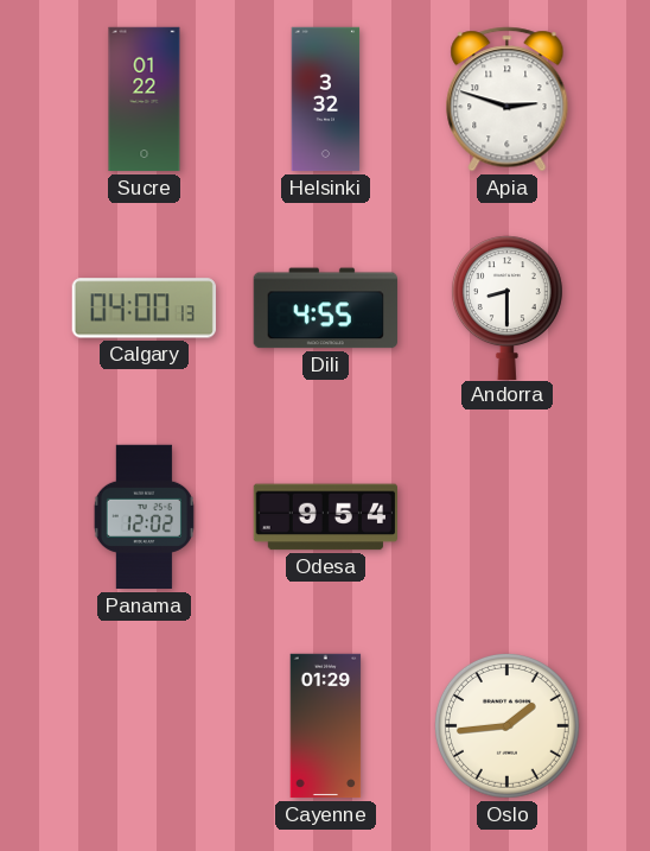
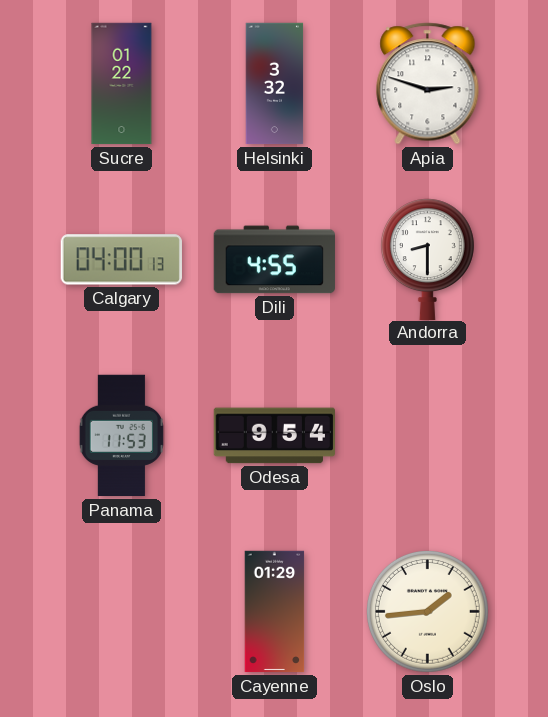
Panama: 12:02 -> 11:53
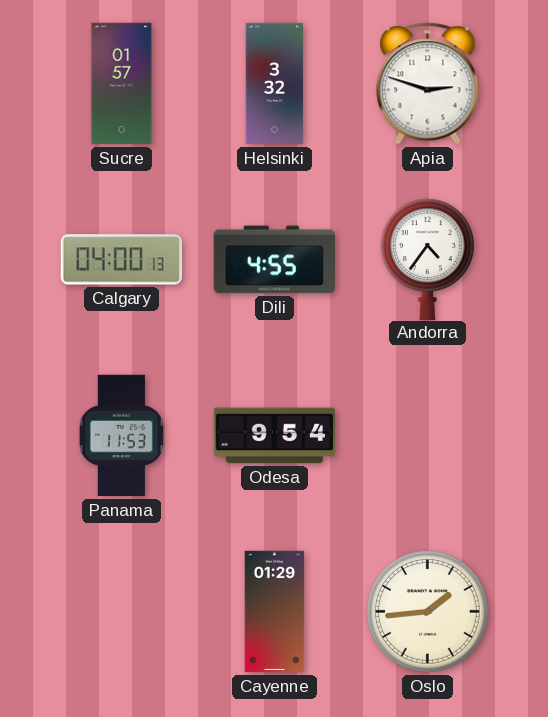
Sucre: 01:22 -> 01:57
Andorra: 8:30 -> 4:36
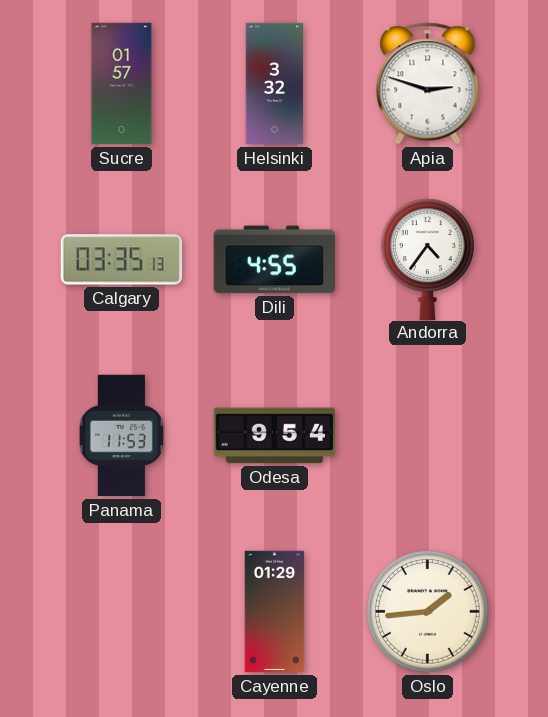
Calgary: 04:00 -> 03:35
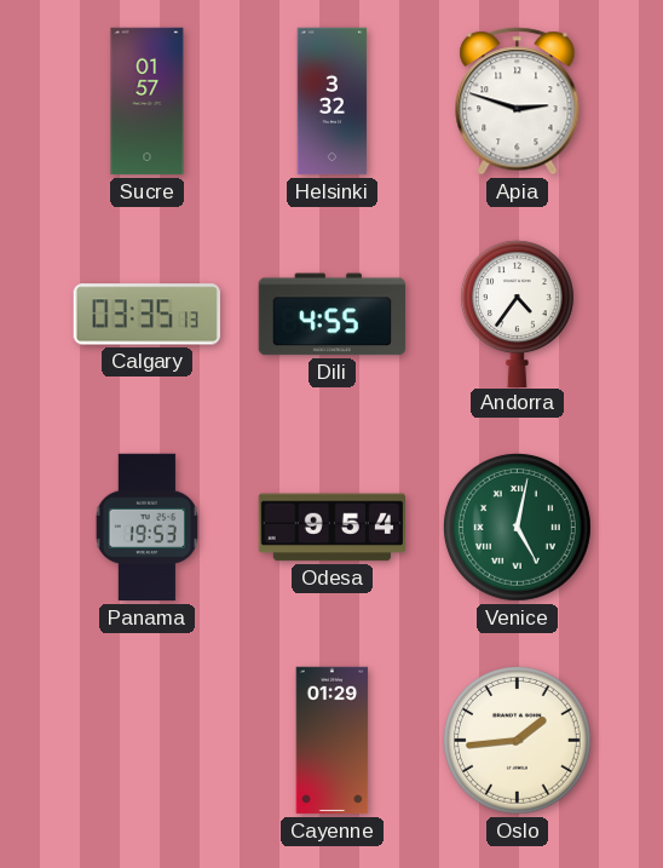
Panama: 11:53 -> 19:53
Venice: none -> 5:02
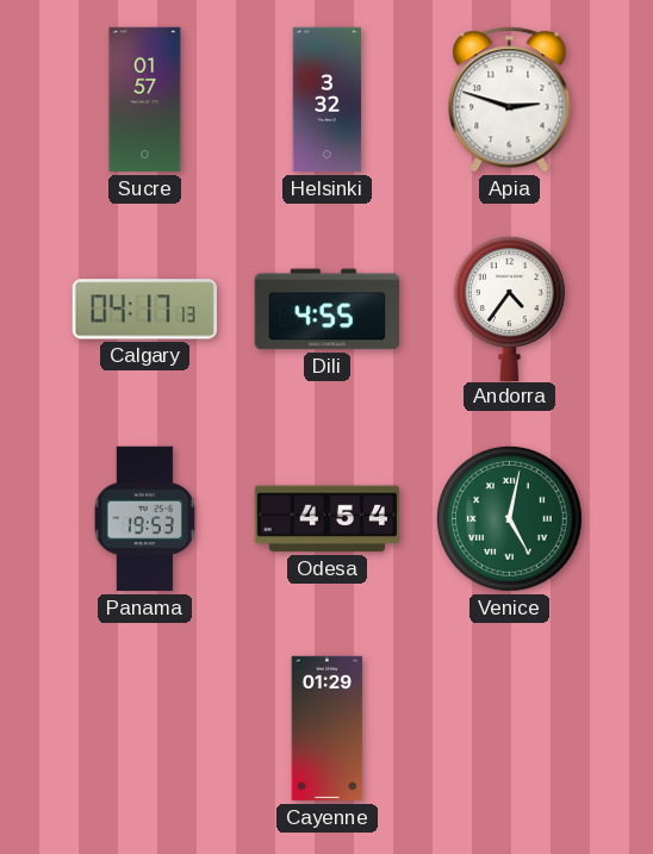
Calgary: 03:35 -> 04:17
Odesa: 9:54 -> 4:54
Oslo: 1:44 -> none
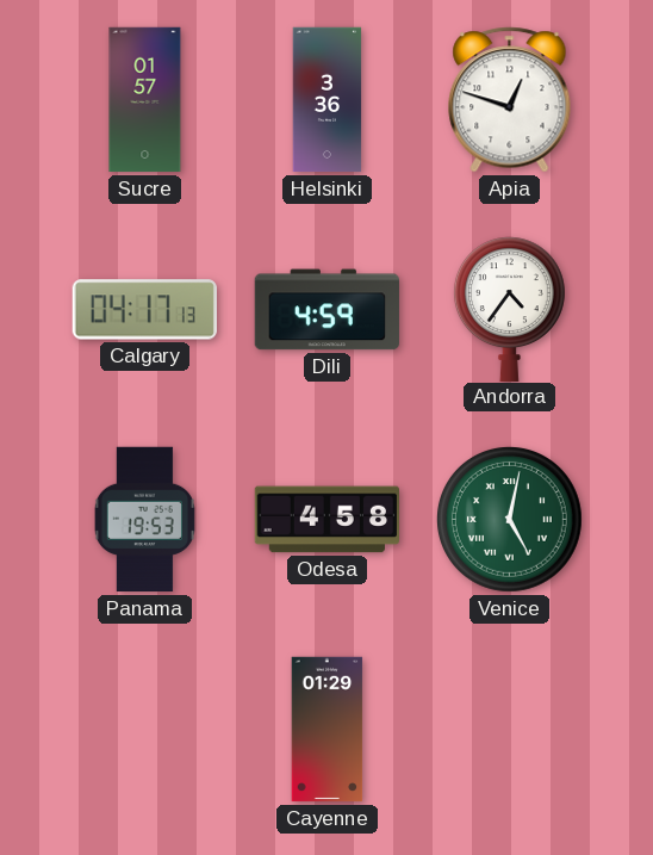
Helsinki: 3:32 -> 3:36
Apia: 2:48 -> 12:48
Dili: 4:55 -> 4:59
Odesa: 4:54 -> 4:58
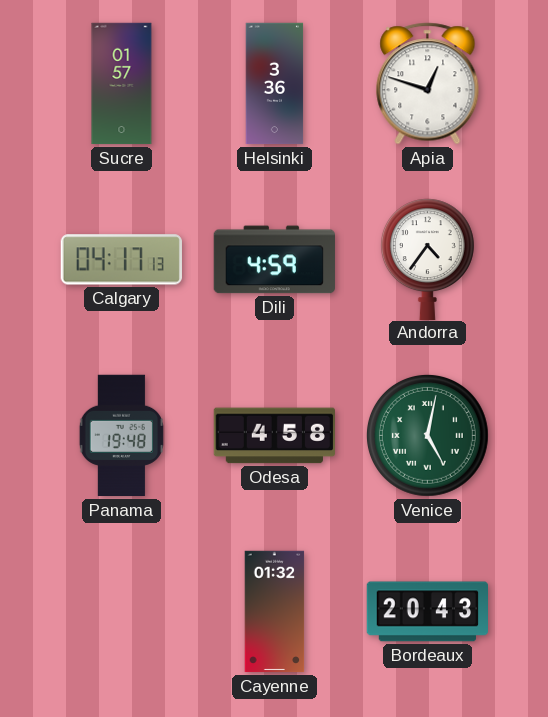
Panama: 19:53 -> 19:48
Cayenne: 01:29 -> 01:32
Bordeaux: none -> 20:43
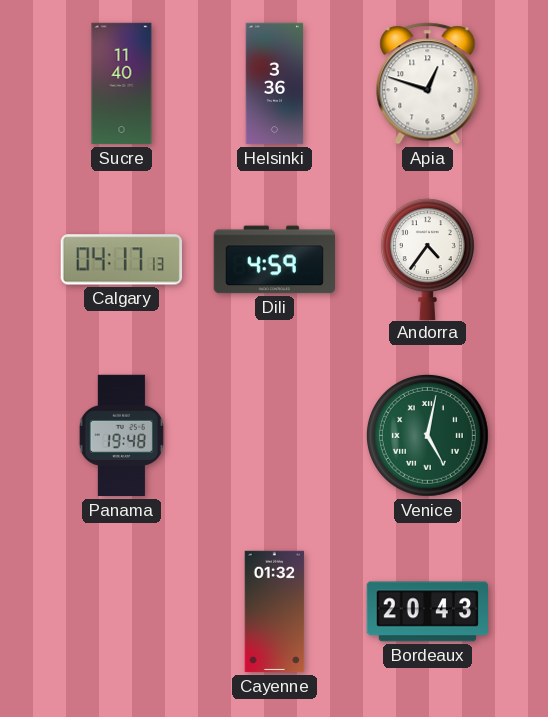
Sucre: 01:57 -> 11:40
Odesa: 4:58 -> none
